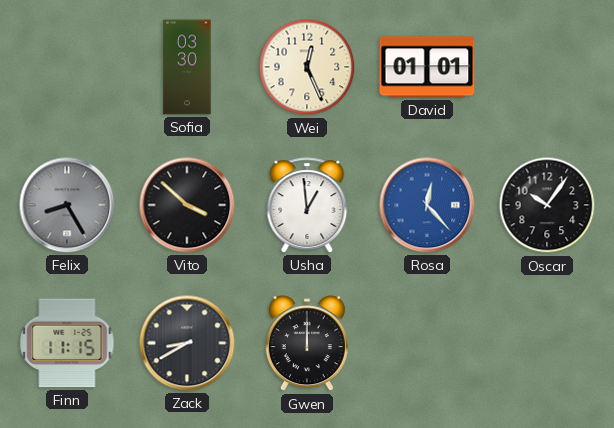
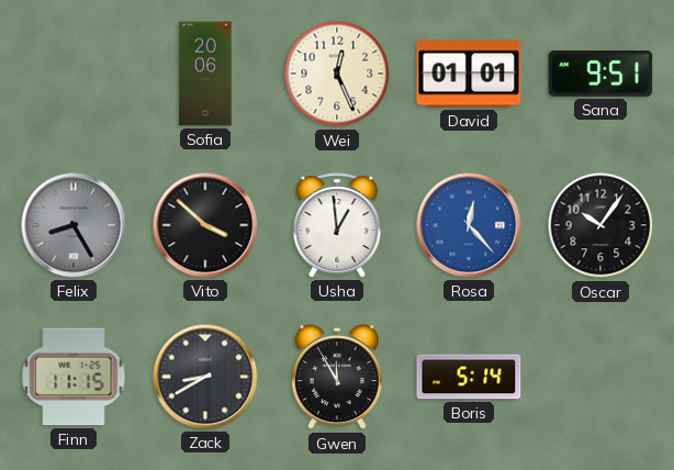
Sofia: 03:30 -> 20:06
Sana: none -> 9:51
Gwen: 12:00 -> 11:55
Boris: none -> 5:14
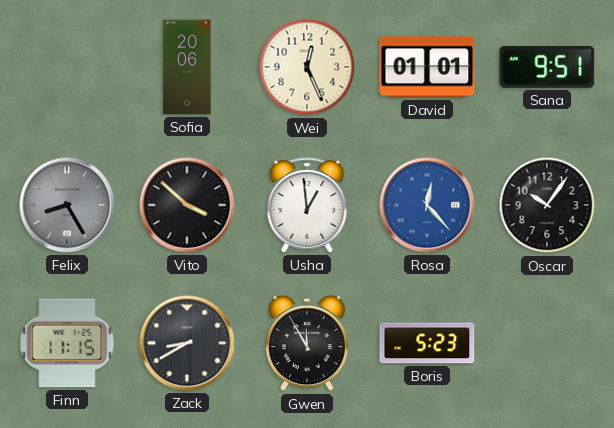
Boris: 5:14 -> 5:23
